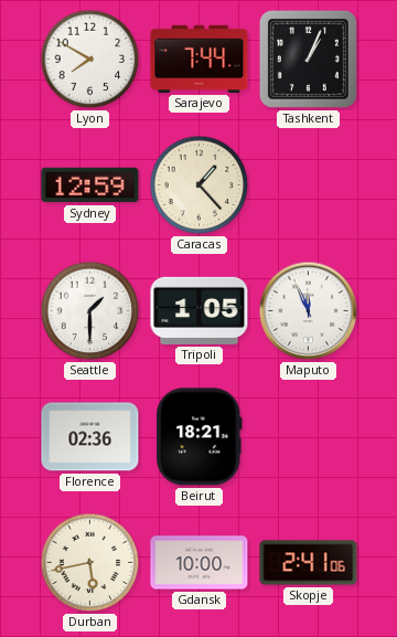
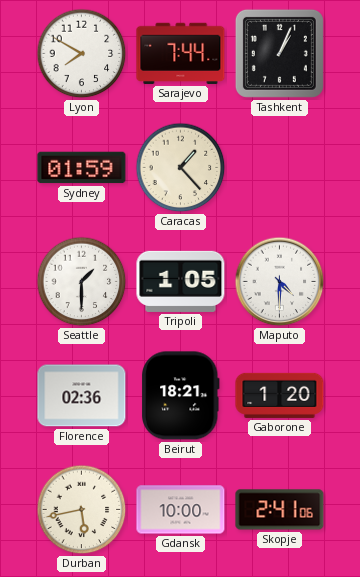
Sydney: 12:59 -> 01:59
Maputo: 11:56 -> 4:30
Gaborone: none -> 1:20
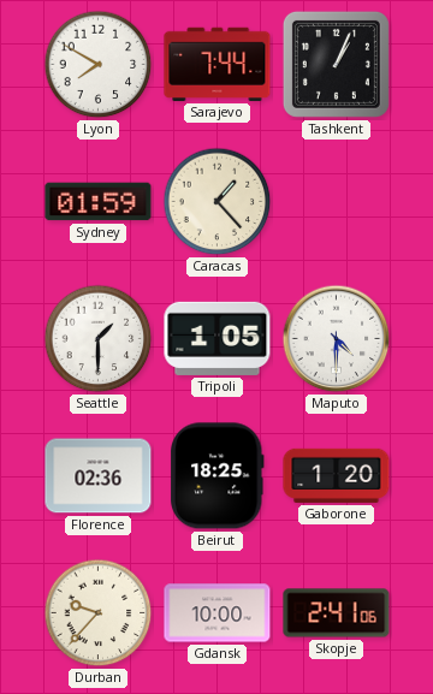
Beirut: 18:21 -> 18:25
Durban: 5:43 -> 9:37
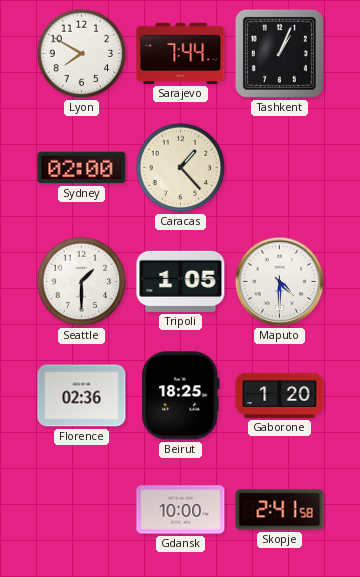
Sydney: 01:59 -> 02:00
Durban: 9:37 -> none
Skopje: 2:41:06 -> 2:41:58
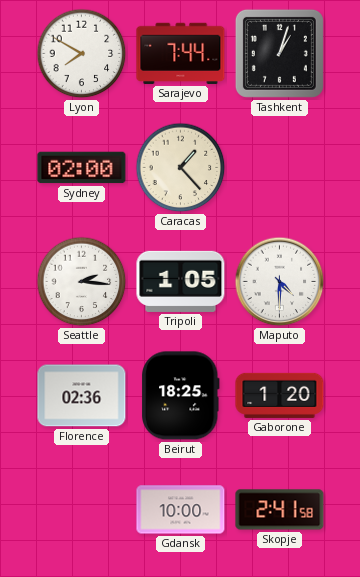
Tashkent: 1:04 -> 1:03
Seattle: 1:30 -> 2:16
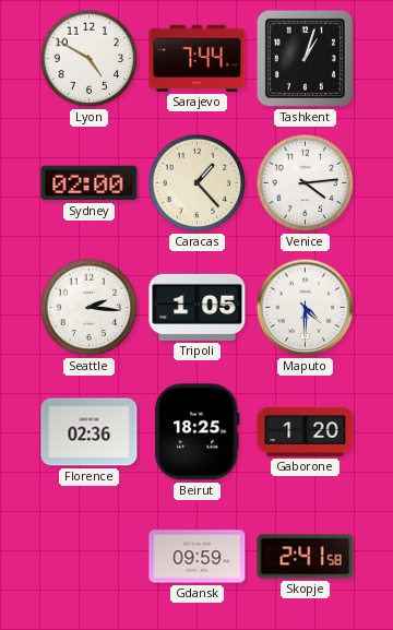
Lyon: 7:50 -> 4:50
Venice: none -> 4:14
Gdansk: 10:00 -> 09:59
